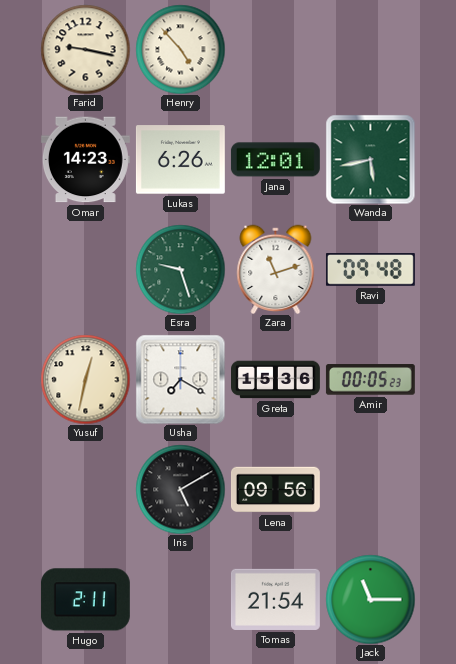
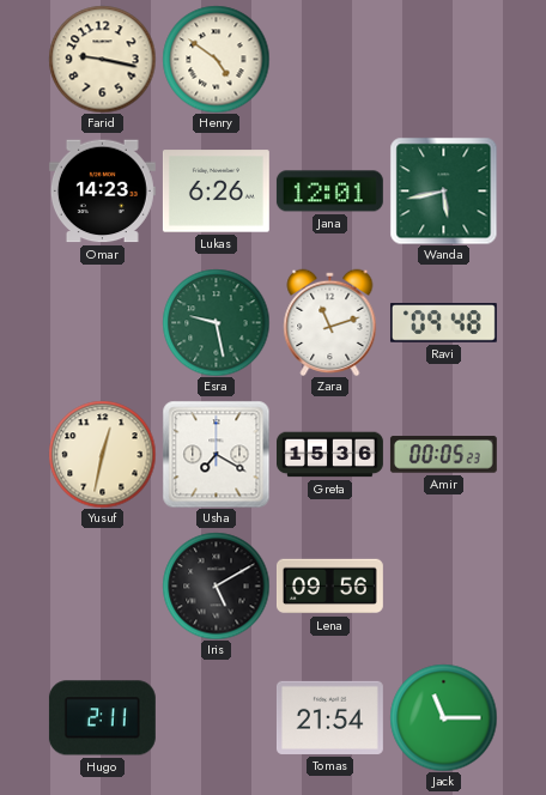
Henry: 4:53 -> 4:51
Esra: 9:27 -> 9:28
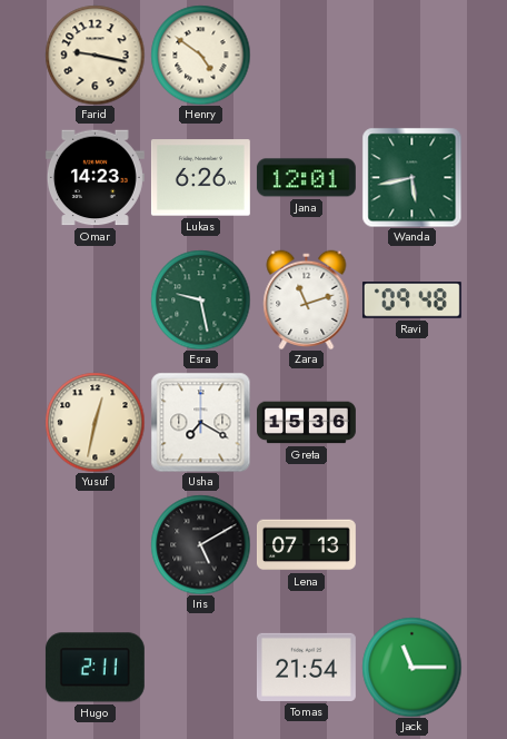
Amir: 00:05 -> none
Lena: 09:56 -> 07:13
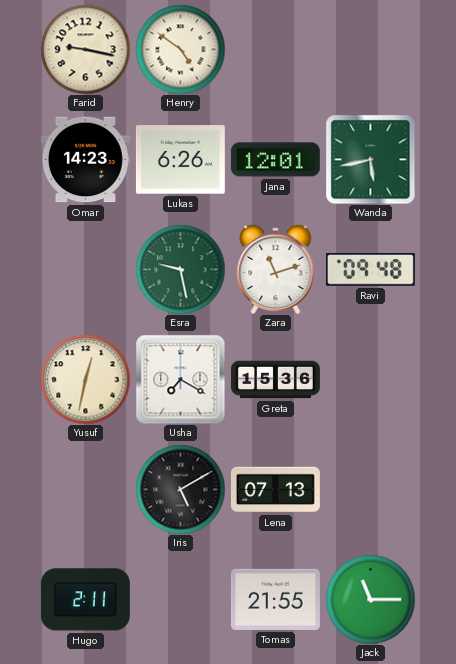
Tomas: 21:54 -> 21:55
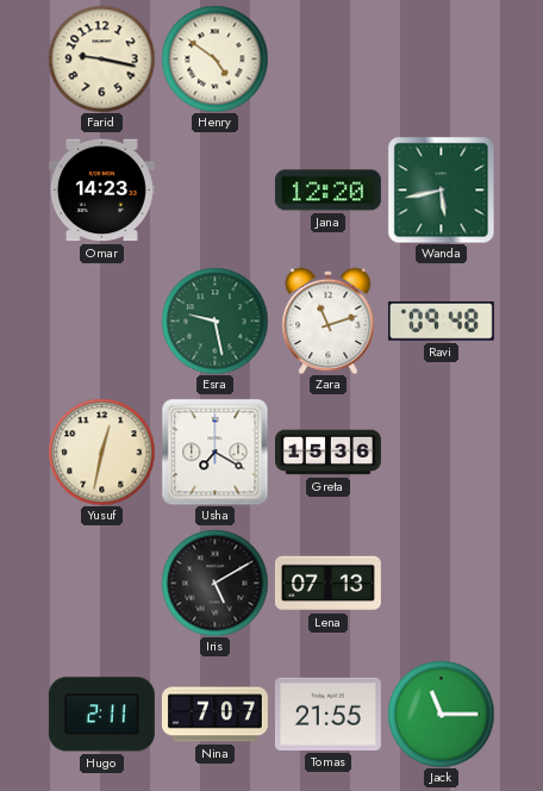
Lukas: 6:26 -> none
Jana: 12:01 -> 12:20
Nina: none -> 7:07
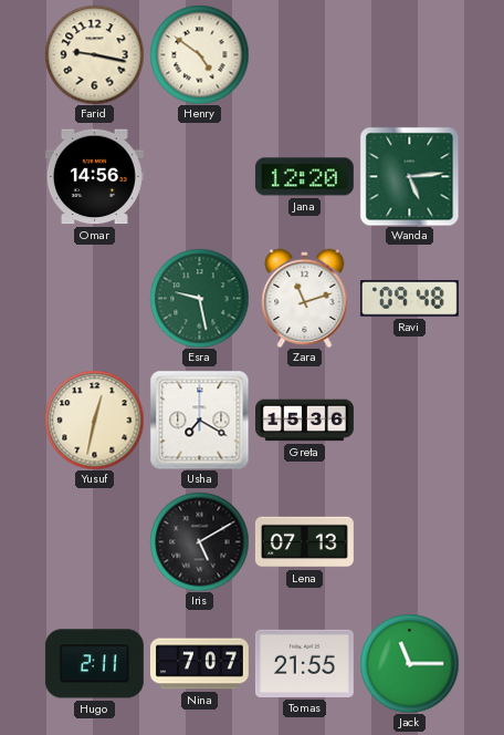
Omar: 14:23 -> 14:56
Wanda: 5:43 -> 5:14
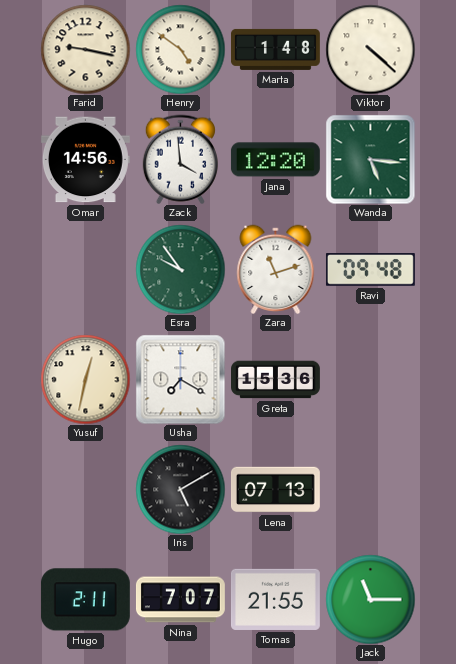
Marta: none -> 1:48
Viktor: none -> 4:22
Zack: none -> 3:59
Wanda: 5:14 -> 5:16
Esra: 9:28 -> 9:54
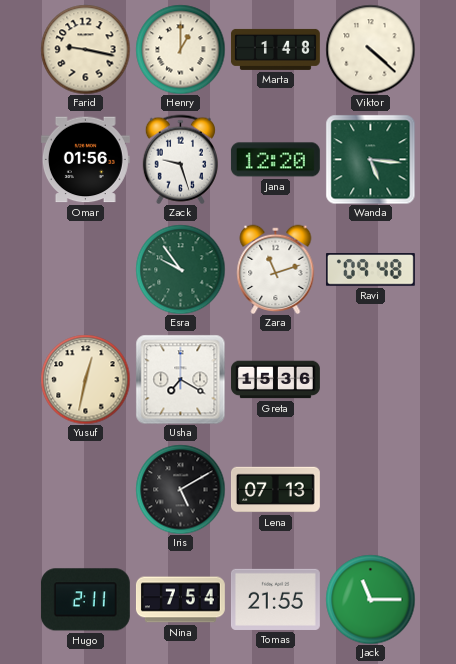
Henry: 4:51 -> 1:00
Omar: 14:56 -> 01:56
Zack: 3:59 -> 9:27
Nina: 7:07 -> 7:54
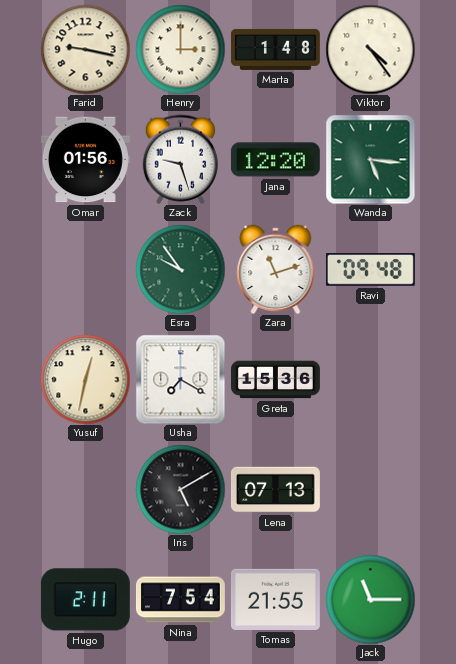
Henry: 1:00 -> 3:00
Viktor: 4:22 -> 4:24
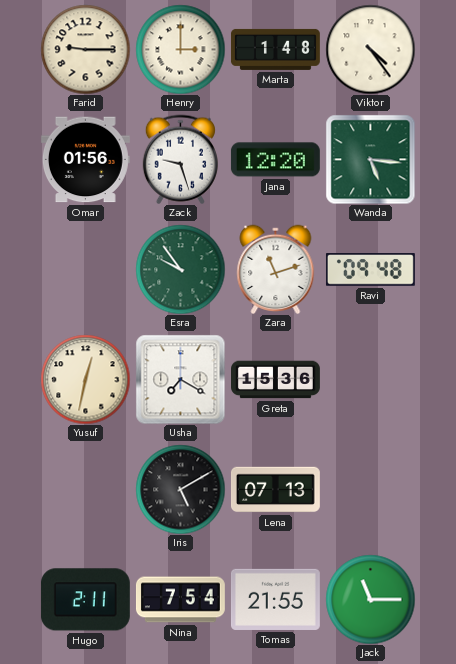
Farid: 9:17 -> 9:15
